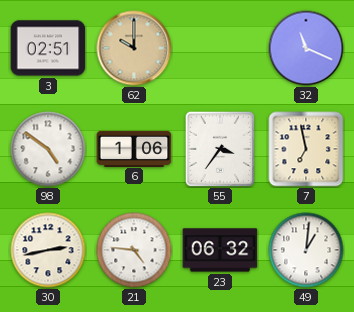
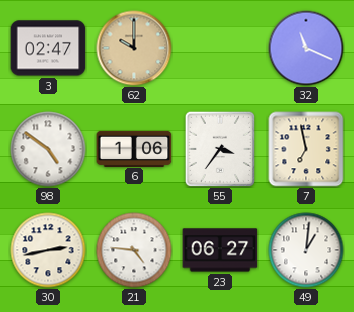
3: 02:51 -> 02:47
23: 06:32 -> 06:27
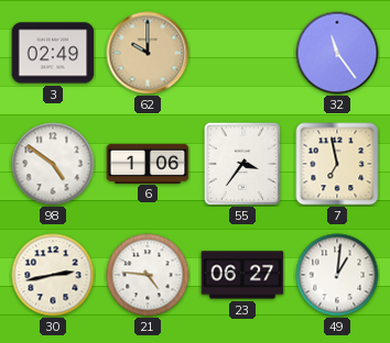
3: 02:47 -> 02:49
32: 11:19 -> 11:24
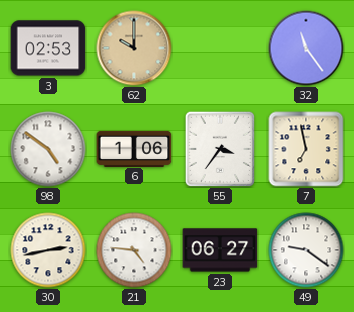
3: 02:49 -> 02:53
49: 1:01 -> 9:21
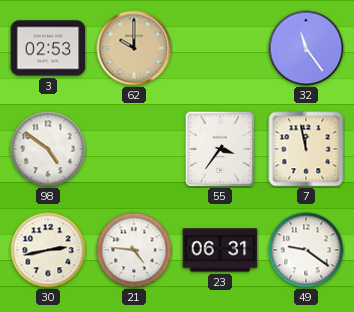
6: 1:06 -> none
7: 6:58 -> 11:58
23: 06:27 -> 06:31
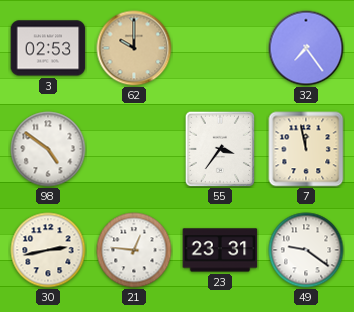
32: 11:24 -> 7:24
21: 4:46 -> 12:46
23: 06:31 -> 23:31
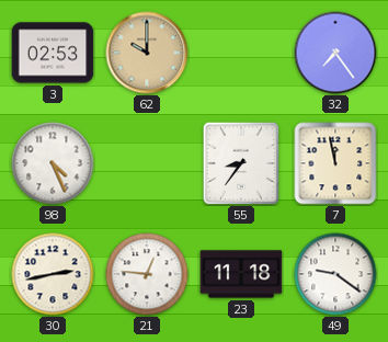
98: 4:51 -> 4:26
55: 3:36 -> 8:36
23: 23:31 -> 11:18
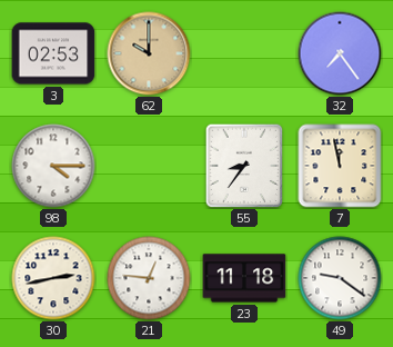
98: 4:26 -> 4:15
